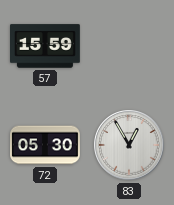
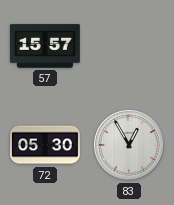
57: 15:59 -> 15:57
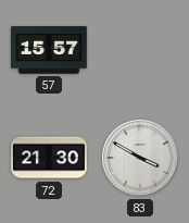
72: 05:30 -> 21:30
83: 12:55 -> 3:50
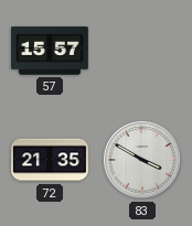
72: 21:30 -> 21:35
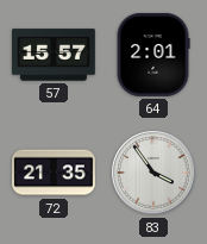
64: none -> 2:01
83: 3:50 -> 3:54
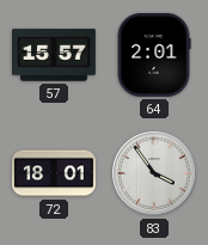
72: 21:35 -> 18:01
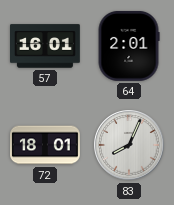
57: 15:57 -> 16:01
83: 3:54 -> 8:04
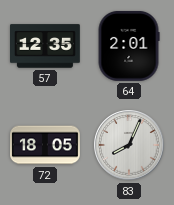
57: 16:01 -> 12:35
72: 18:01 -> 18:05
